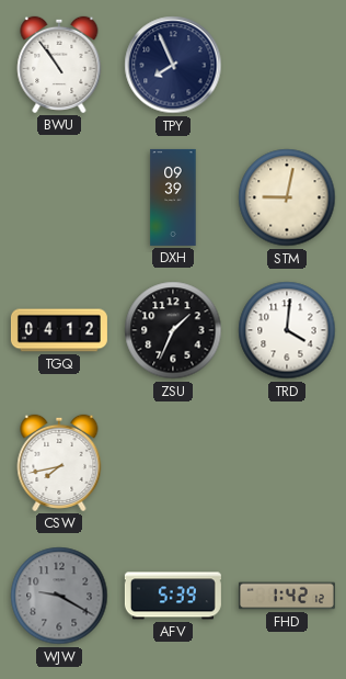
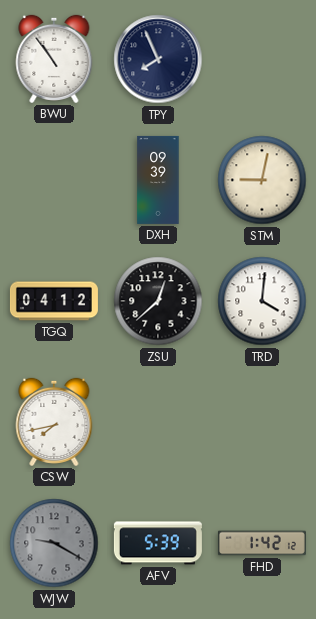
ZSU: 1:34 -> 12:38
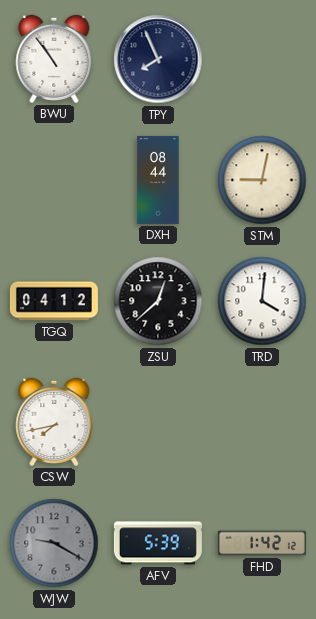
DXH: 09:39 -> 08:44
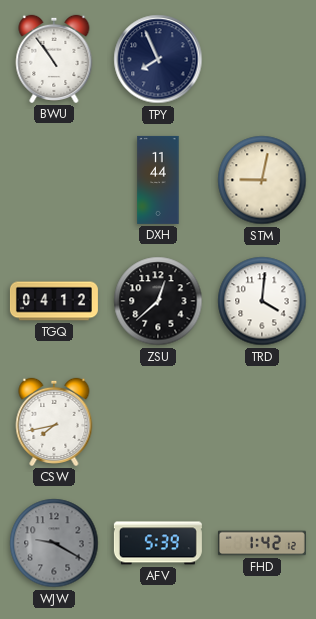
DXH: 08:44 -> 11:44
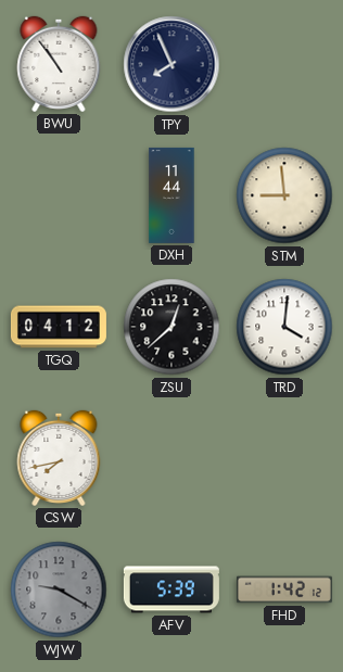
STM: 9:02 -> 8:59
